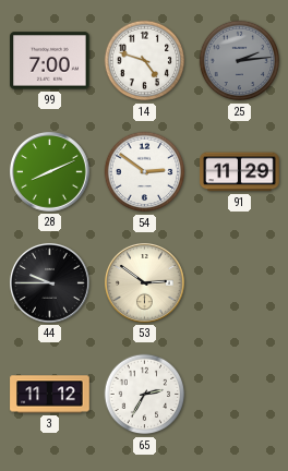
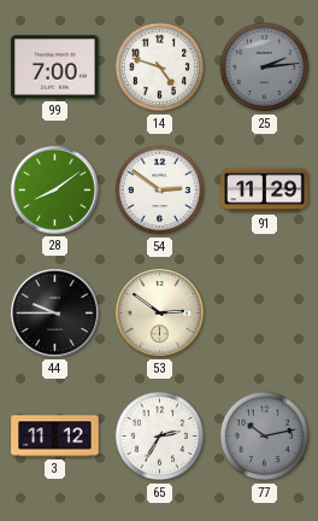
28: 8:11 -> 8:09
77: none -> 10:13
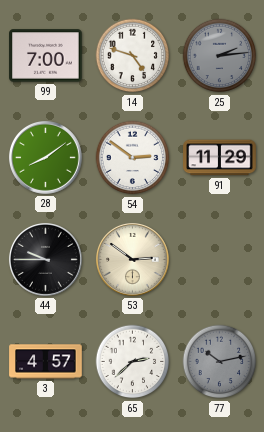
3: 11:12 -> 4:57
65: 2:35 -> 2:38
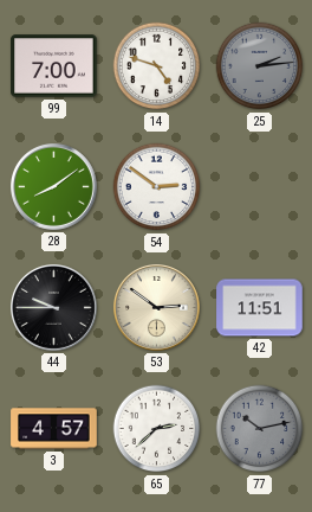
91: 11:29 -> none
42: none -> 11:51
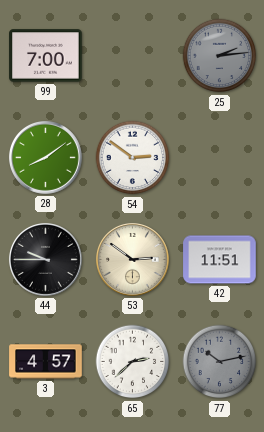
14: 4:48 -> none
